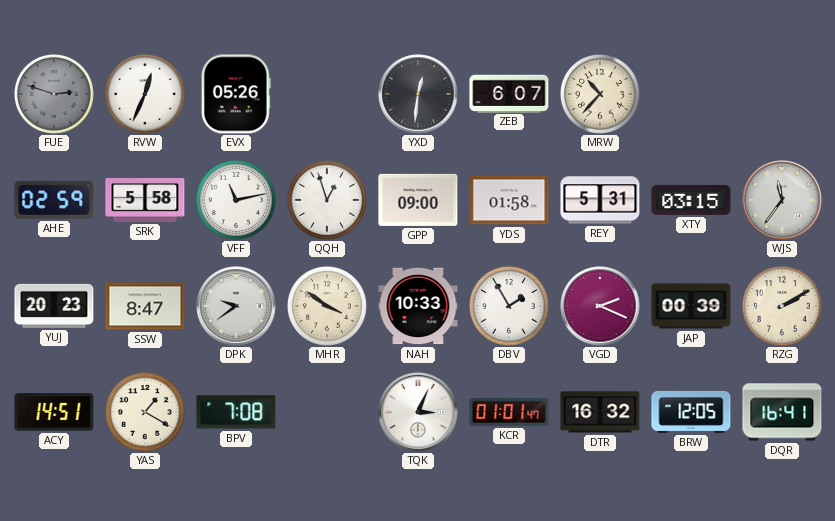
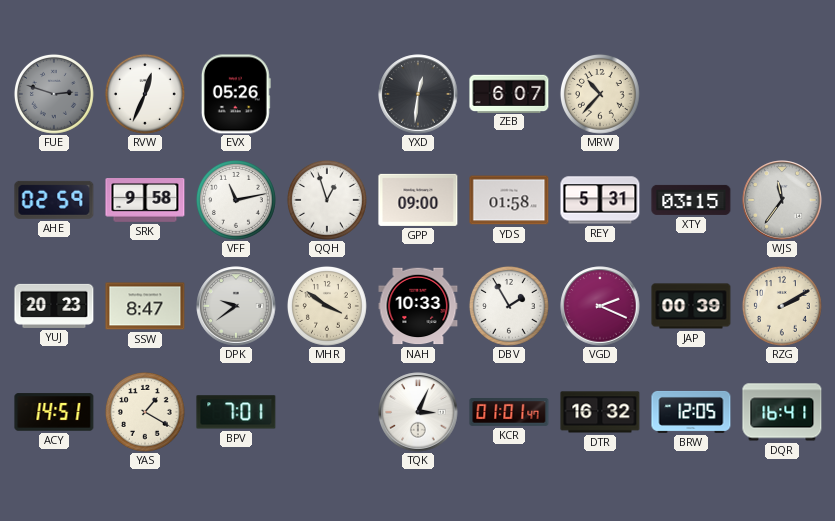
SRK: 5:58 -> 9:58
BPV: 7:08 -> 7:01
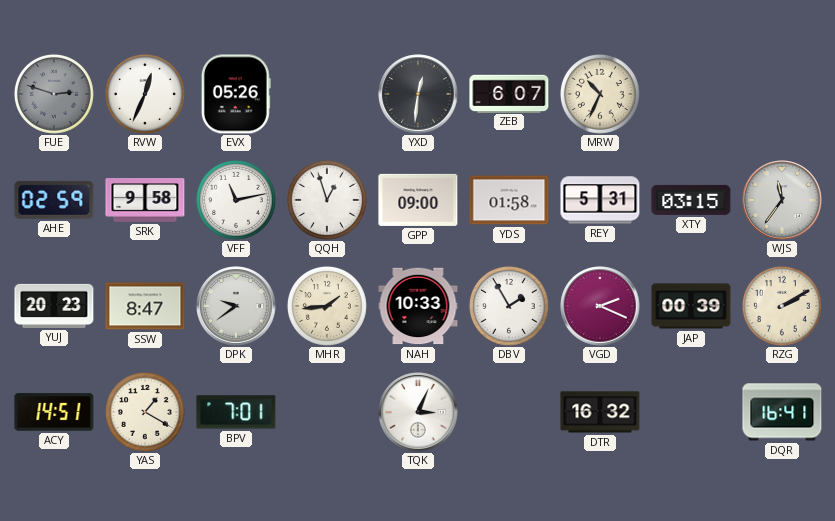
MRW: 10:37 -> 10:34
MHR: 3:51 -> 1:44
KCR: 01:01 -> none
BRW: 12:05 -> none
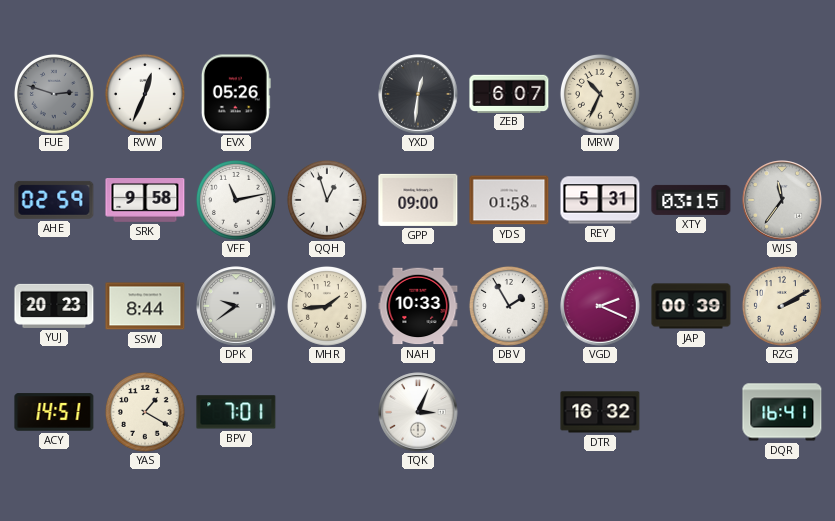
SSW: 8:47 -> 8:44
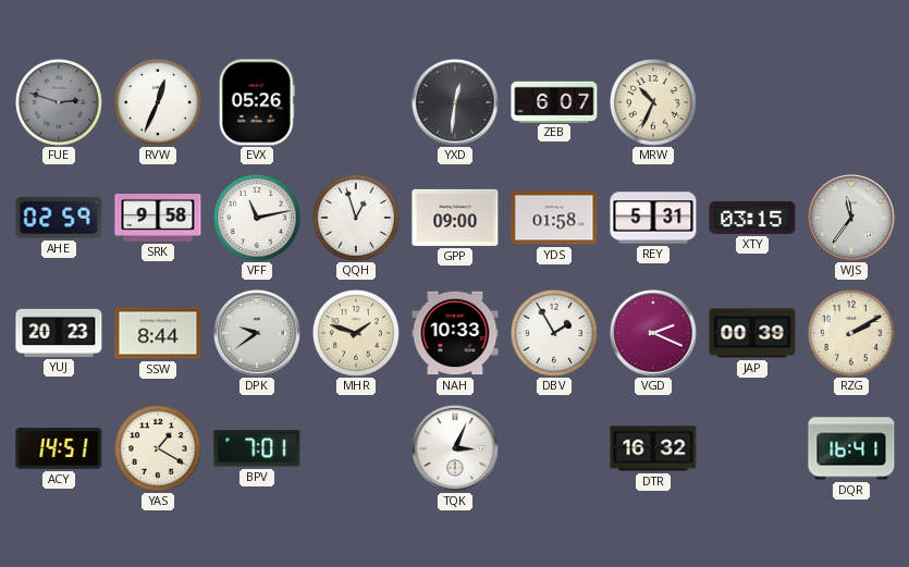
MHR: 1:44 -> 1:48
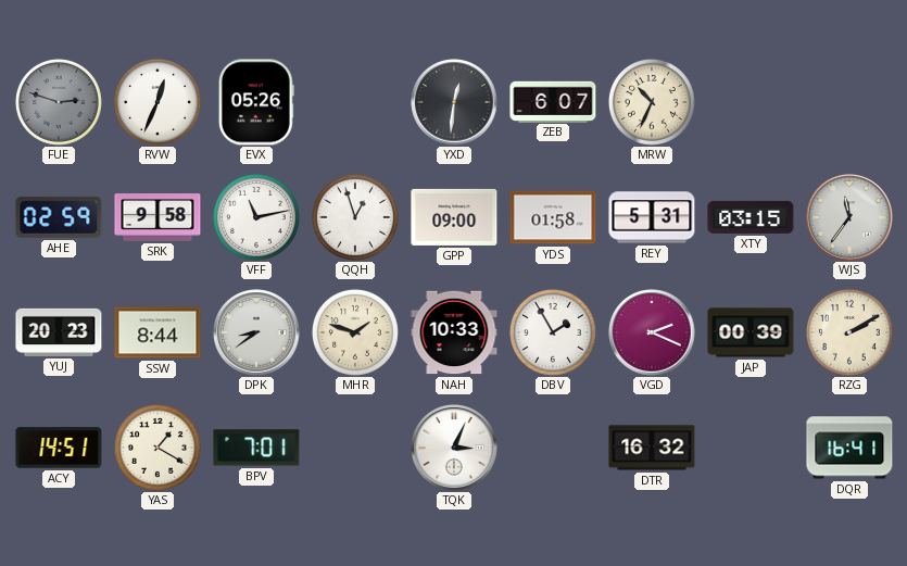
DPK: 9:39 -> 8:39
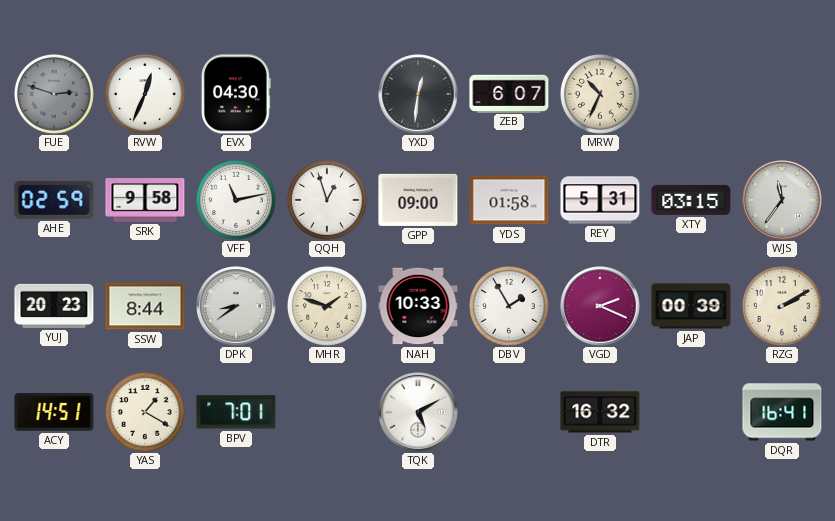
EVX: 05:26 -> 04:30
TQK: 3:04 -> 5:10
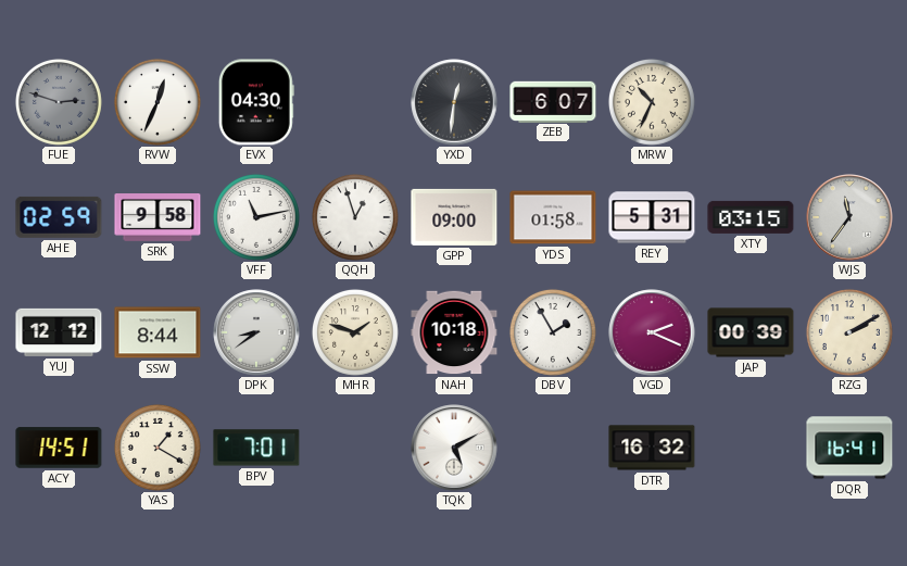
YUJ: 20:23 -> 12:12
NAH: 10:33 -> 10:18
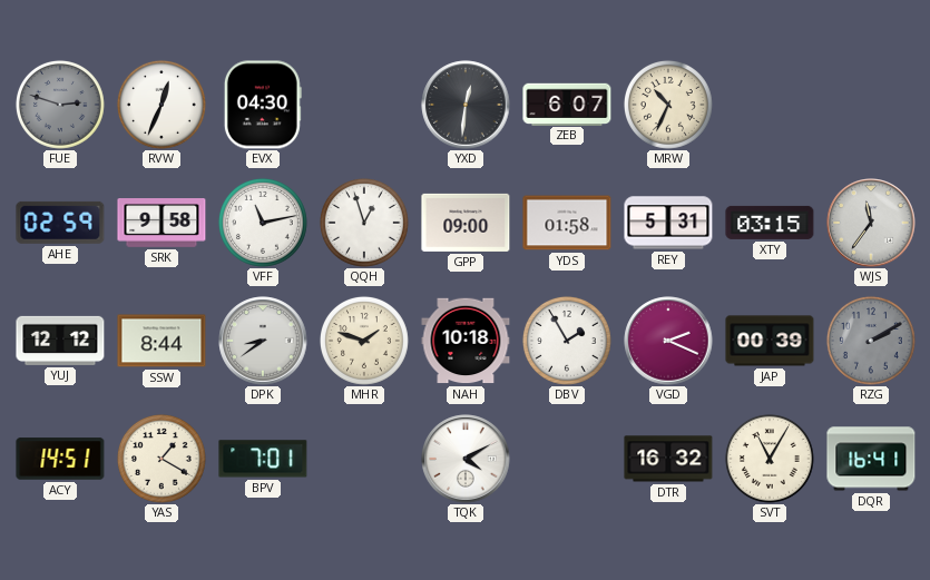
RZG dial: cream -> grey
TQK: 5:10 -> 4:10
SVT: none -> 11:05
